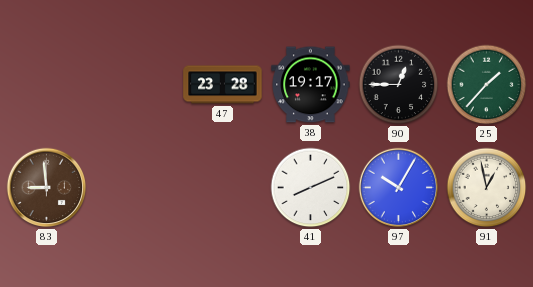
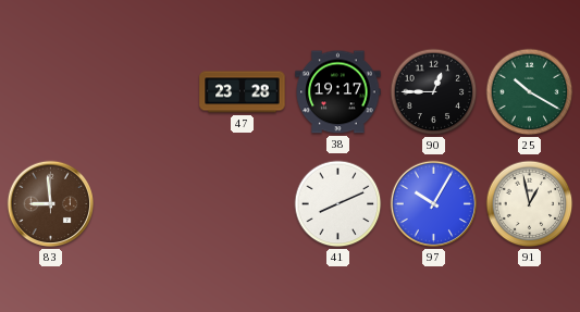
25: 1:37 -> 10:20
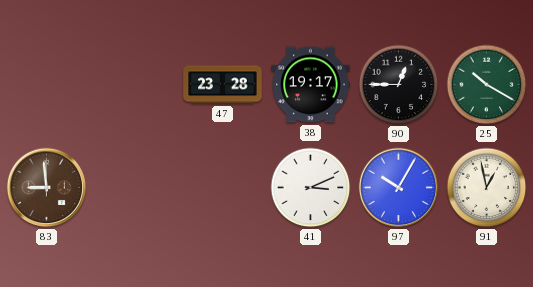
41: 8:11 -> 3:11
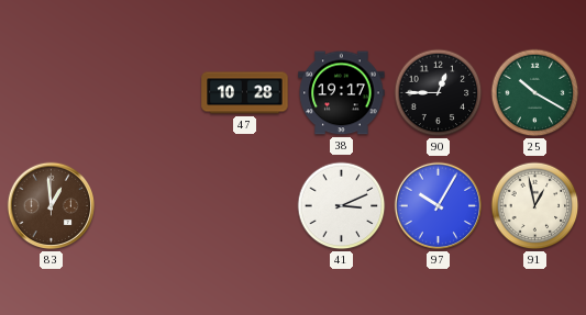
47: 23:28 -> 10:28
83: 8:59 -> 12:59
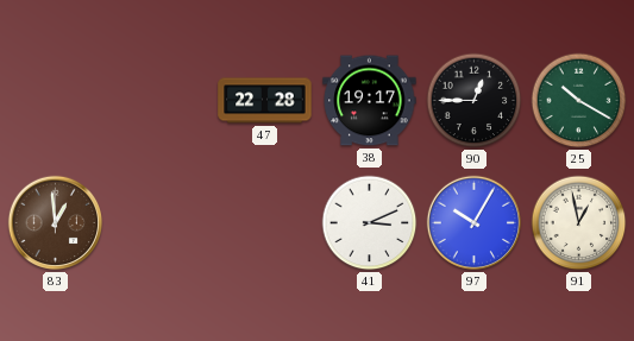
47: 10:28 -> 22:28
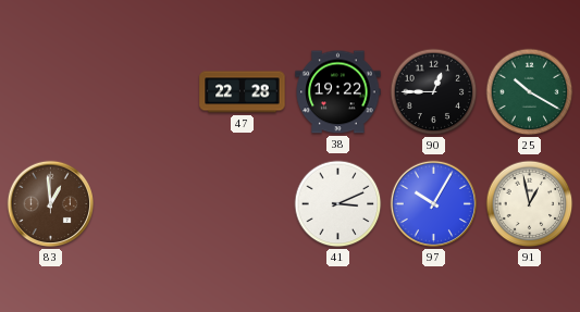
38: 19:17 -> 19:22
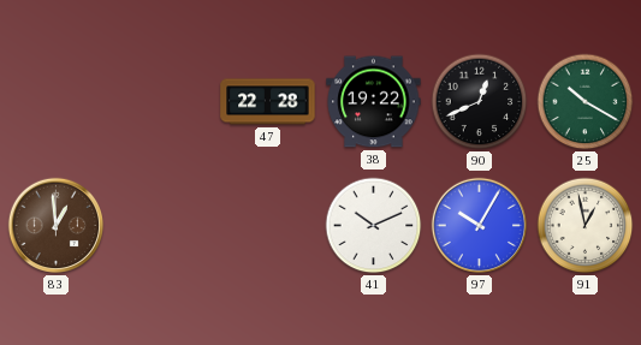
90: 12:45 -> 12:41
41: 3:11 -> 10:11
